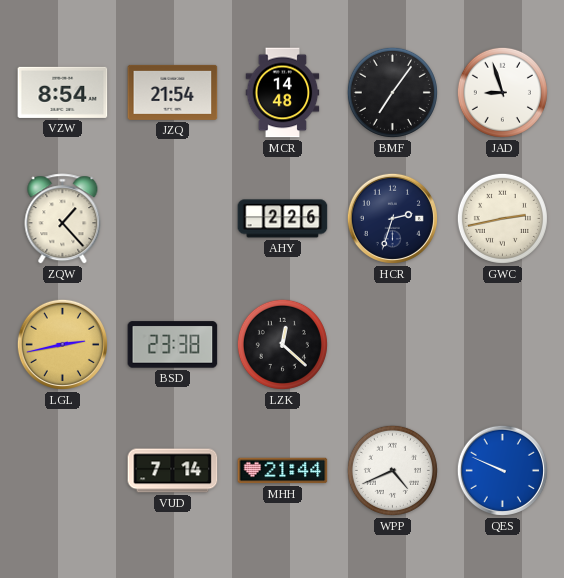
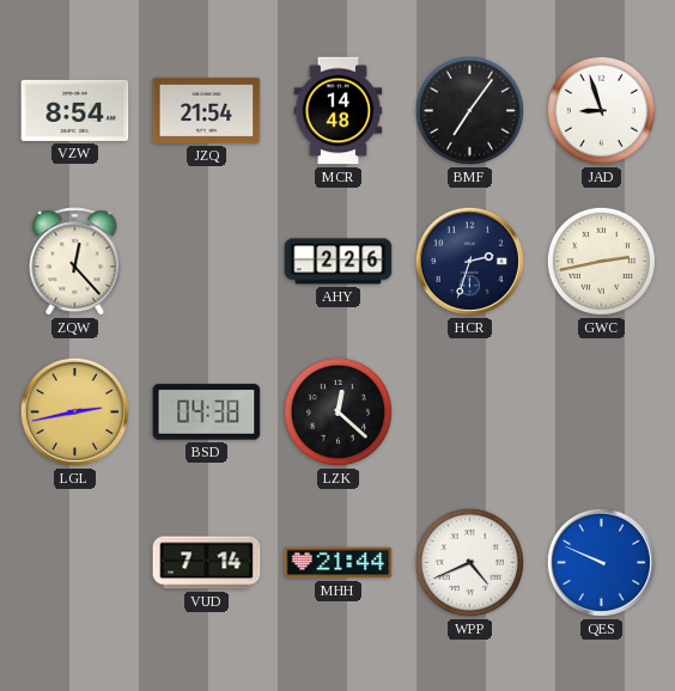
ZQW: 1:23 -> 12:23
BSD: 23:38 -> 04:38
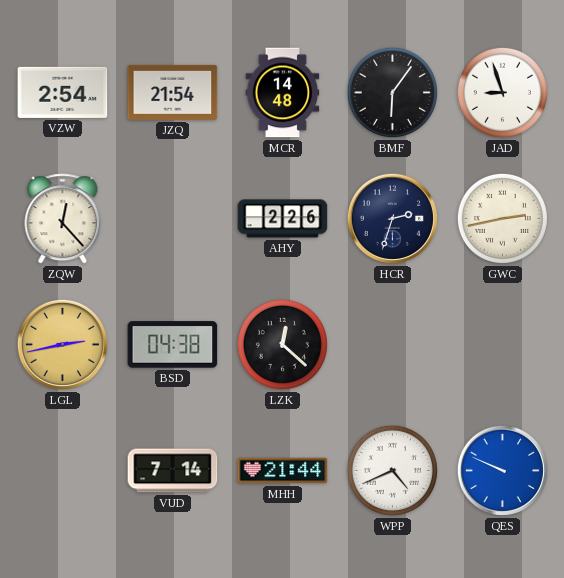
VZW: 8:54 -> 2:54
BMF: 7:06 -> 6:06
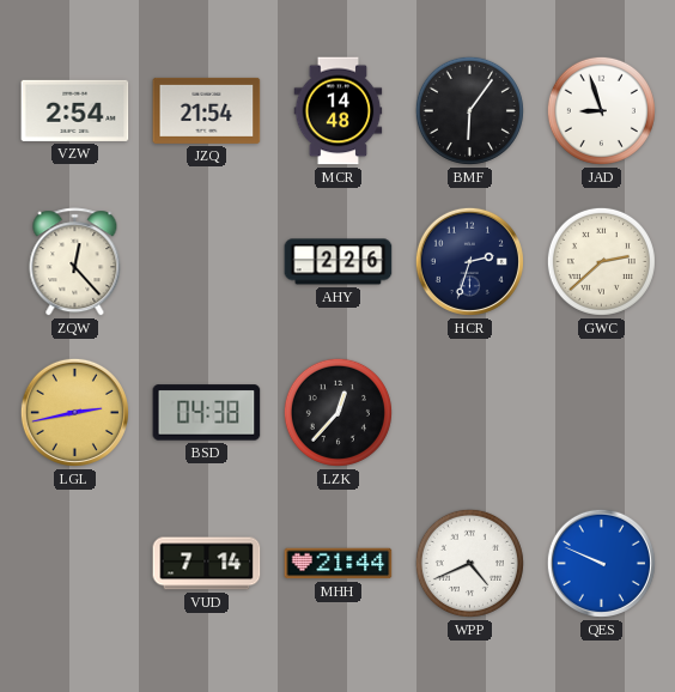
GWC: 2:43 -> 2:38
LZK: 12:22 -> 12:37
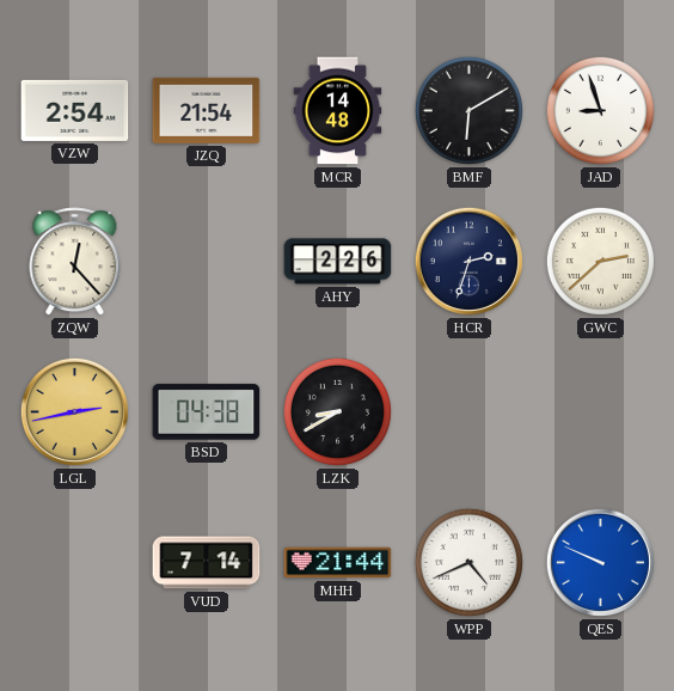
BMF: 6:06 -> 6:10
LZK: 12:37 -> 8:40
